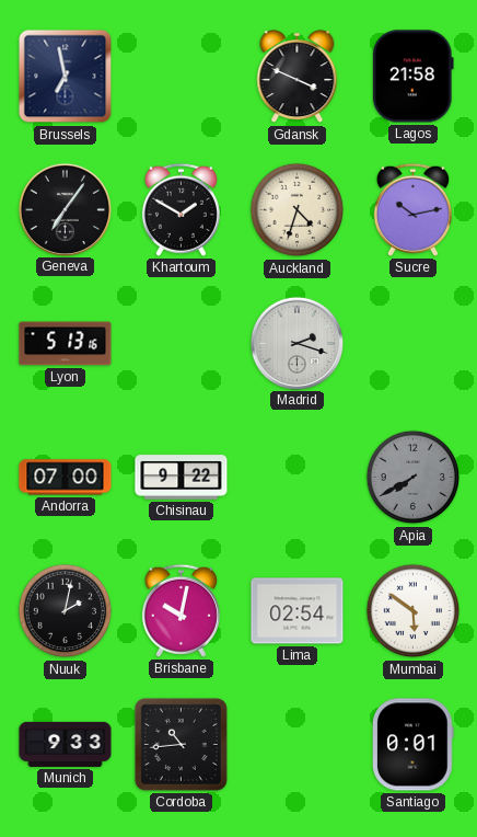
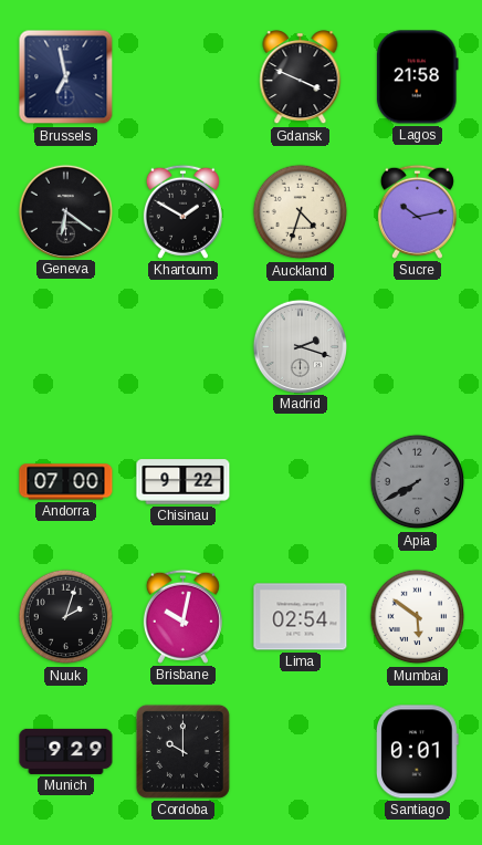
Geneva: 7:06 -> 6:21
Lyon: 5:13 -> none
Nuuk: 2:02 -> 2:03
Munich: 9:33 -> 9:29
Cordoba: 10:44 -> 10:00
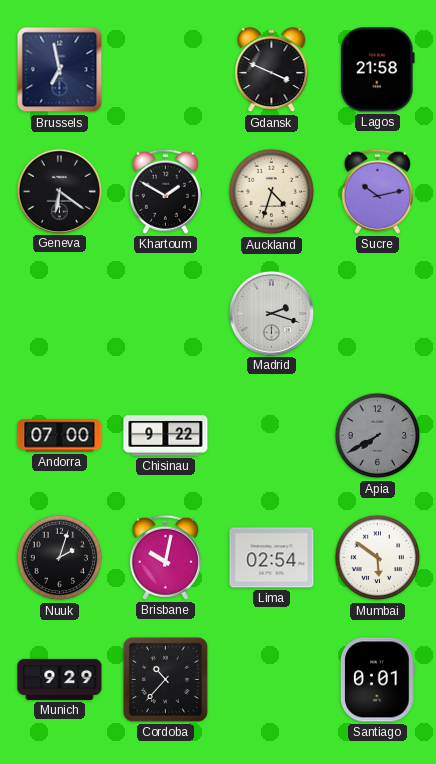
Cordoba: 10:00 -> 10:37
